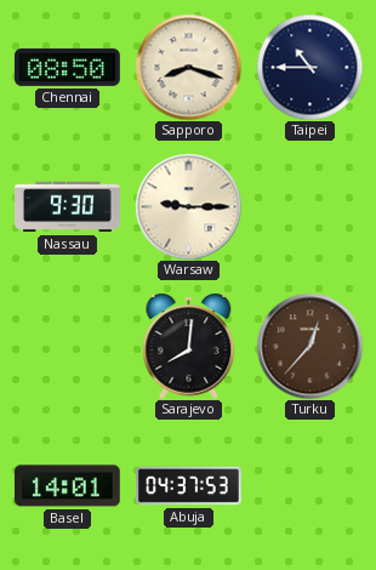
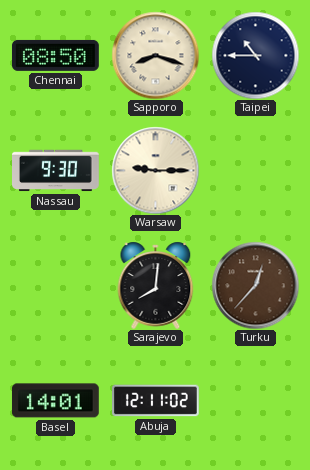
Abuja: 04:37 -> 12:11
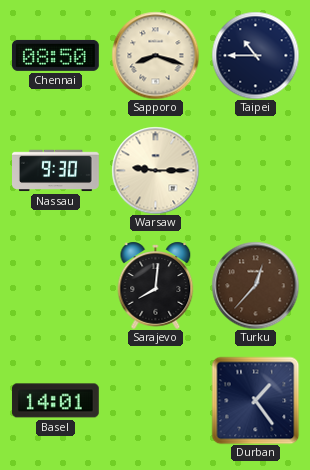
Abuja: 12:11 -> none
Durban: none -> 1:24
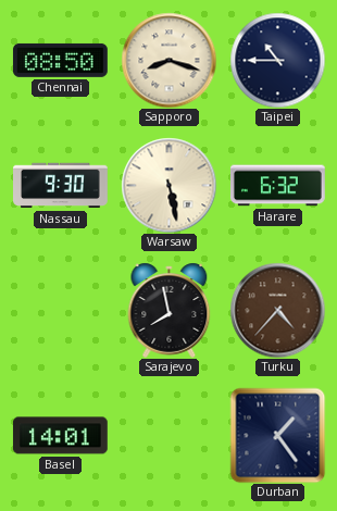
Warsaw: 9:15 -> 5:28
Harare: none -> 6:32
Sarajevo: 8:01 -> 7:58
Turku: 12:37 -> 4:37
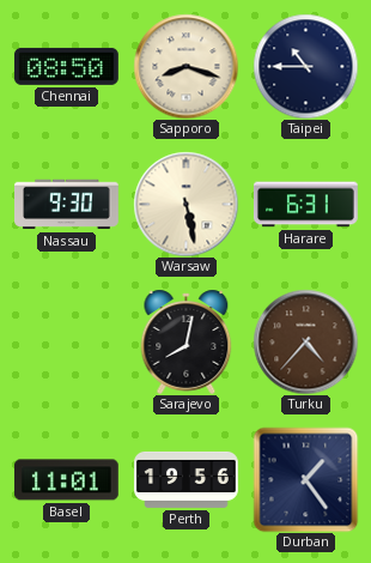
Harare: 6:32 -> 6:31
Sarajevo: 7:58 -> 8:02
Basel: 14:01 -> 11:01
Perth: none -> 19:56
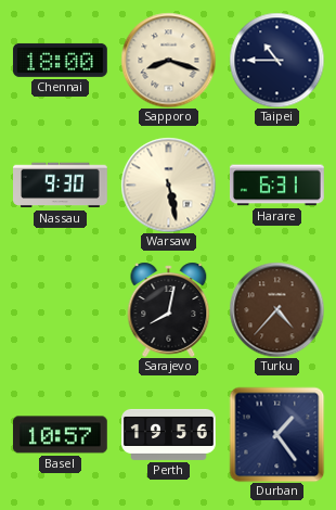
Chennai: 08:50 -> 18:00
Basel: 11:01 -> 10:57
